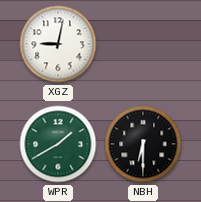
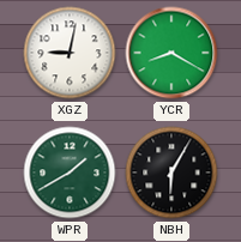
YCR: none -> 8:20
NBH: 6:30 -> 6:05
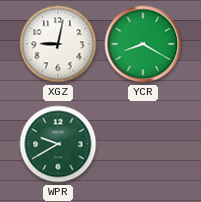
WPR: 1:40 -> 9:40
NBH: 6:05 -> none
